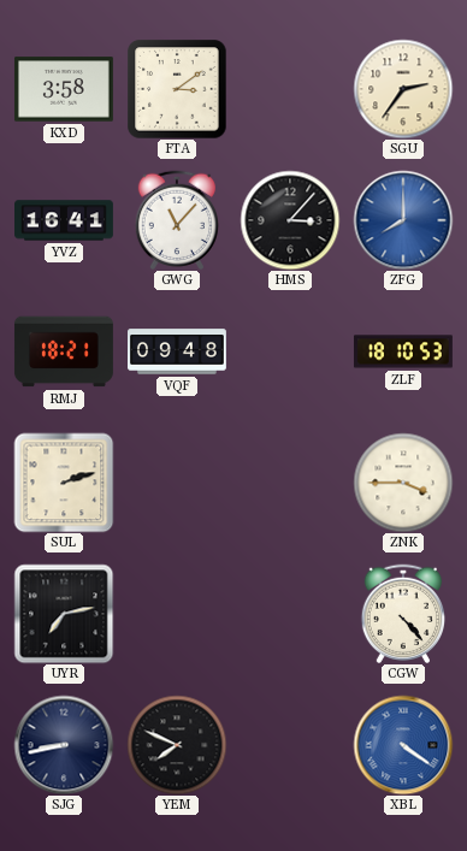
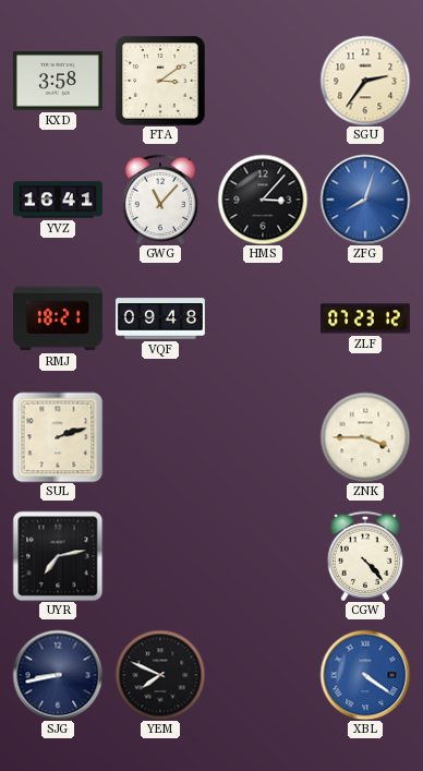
ZFG: 8:00 -> 8:03
ZLF: 18:10 -> 07:23
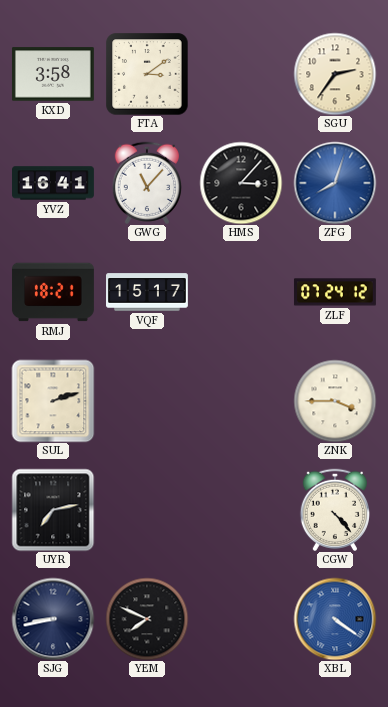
VQF: 09:48 -> 15:17
ZLF: 07:23 -> 07:24
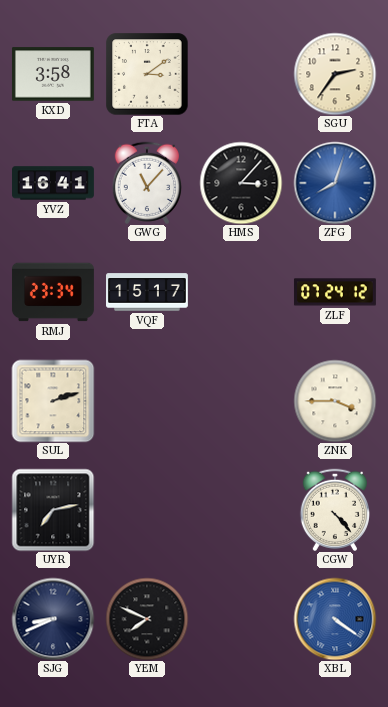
RMJ: 18:21 -> 23:34
SJG: 8:43 -> 8:41
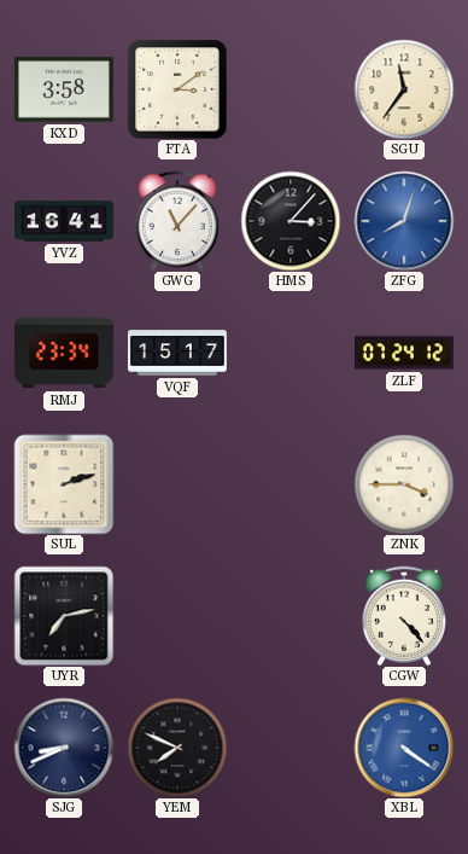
SGU: 2:36 -> 11:36
